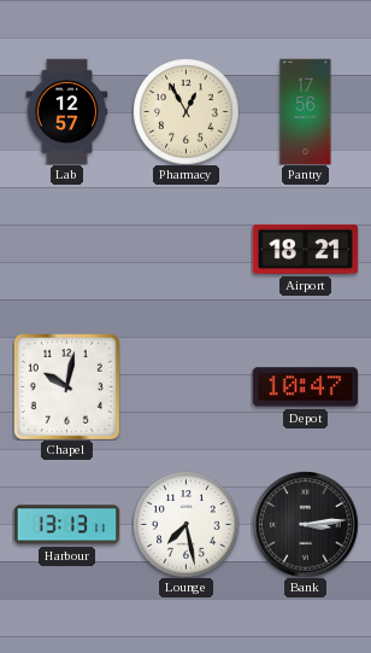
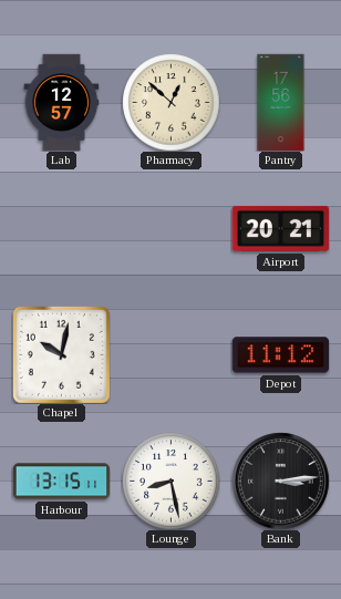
Pharmacy: 12:55 -> 12:52
Airport: 18:21 -> 20:21
Depot: 10:47 -> 11:12
Harbour: 13:13 -> 13:15
Lounge: 7:28 -> 8:28
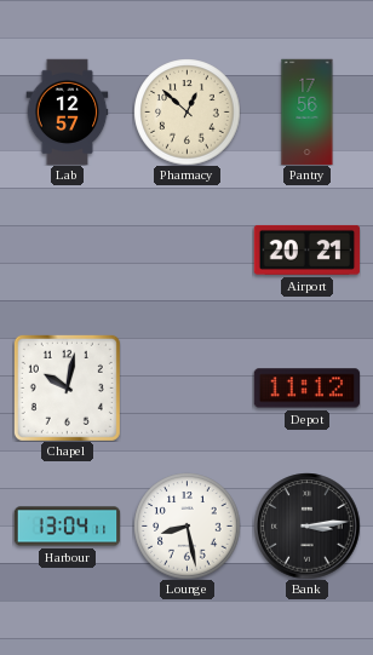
Harbour: 13:15 -> 13:04
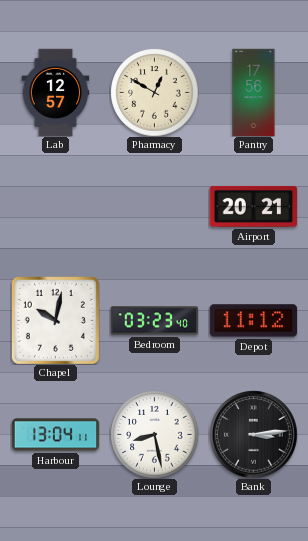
Pharmacy: 12:52 -> 12:50
Bedroom: none -> 03:23
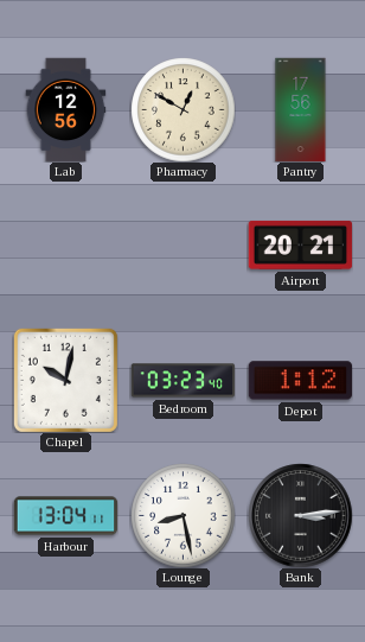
Lab: 12:57 -> 12:56
Depot: 11:12 -> 1:12
